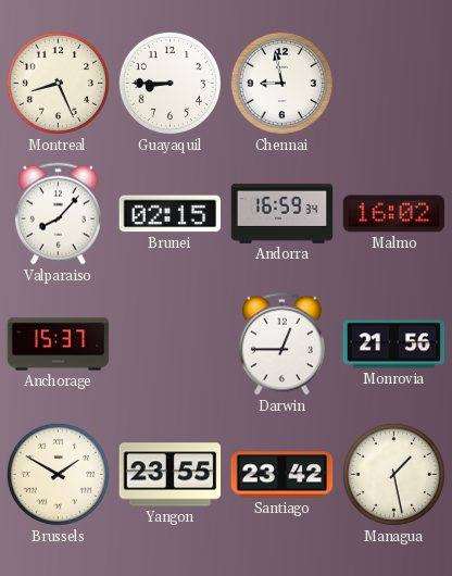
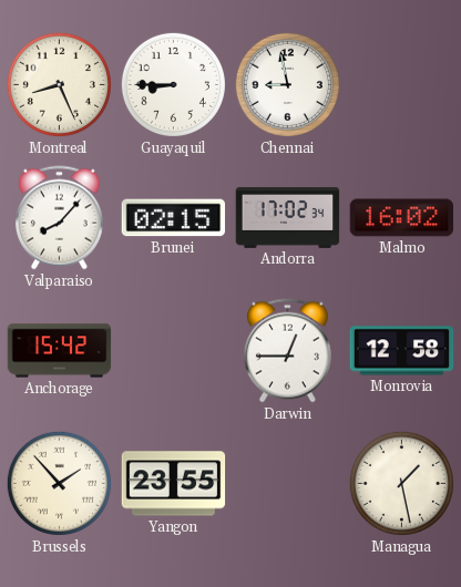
Andorra: 16:59 -> 17:02
Anchorage: 15:37 -> 15:42
Monrovia: 21:56 -> 12:58
Brussels: 1:50 -> 1:53
Santiago: 23:42 -> none
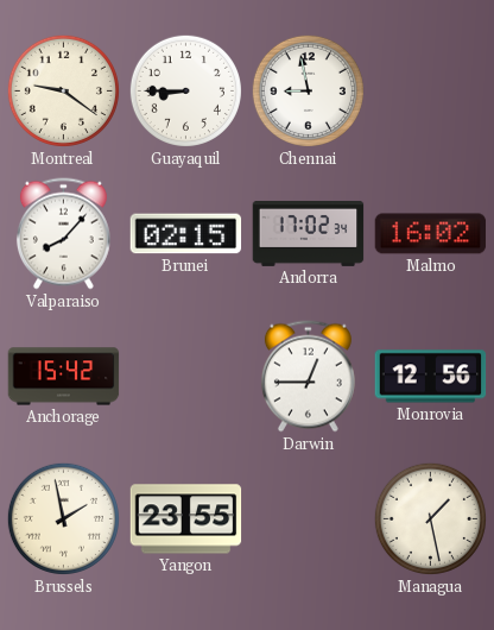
Montreal: 8:26 -> 9:21
Monrovia: 12:58 -> 12:56
Brussels: 1:53 -> 1:58
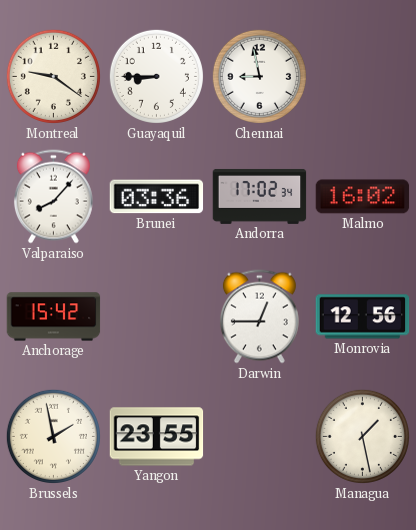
Brunei: 02:15 -> 03:36
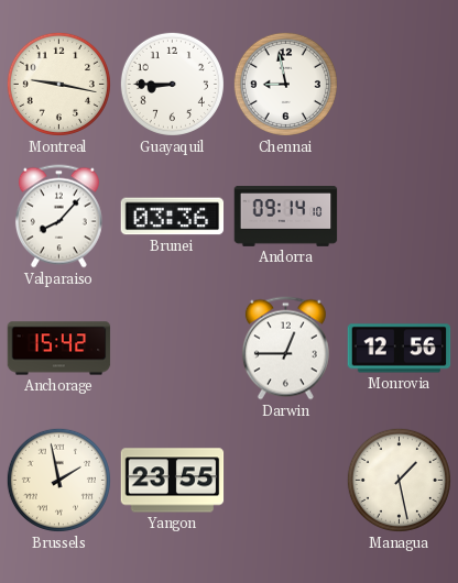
Montreal: 9:21 -> 9:17
Andorra: 17:02 -> 09:14
Malmo: 16:02 -> none
